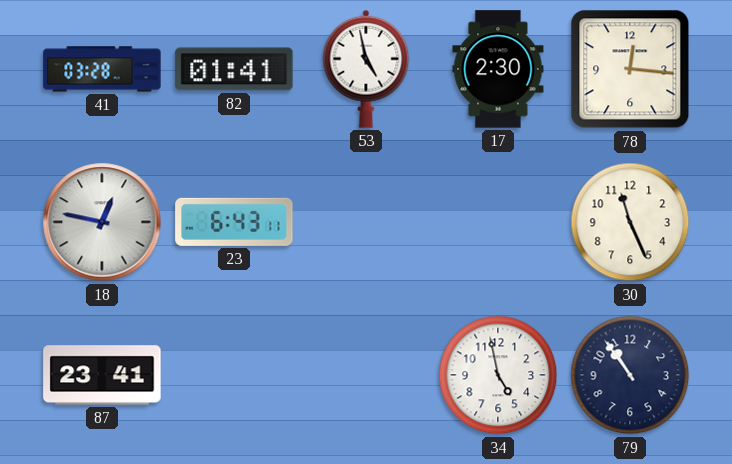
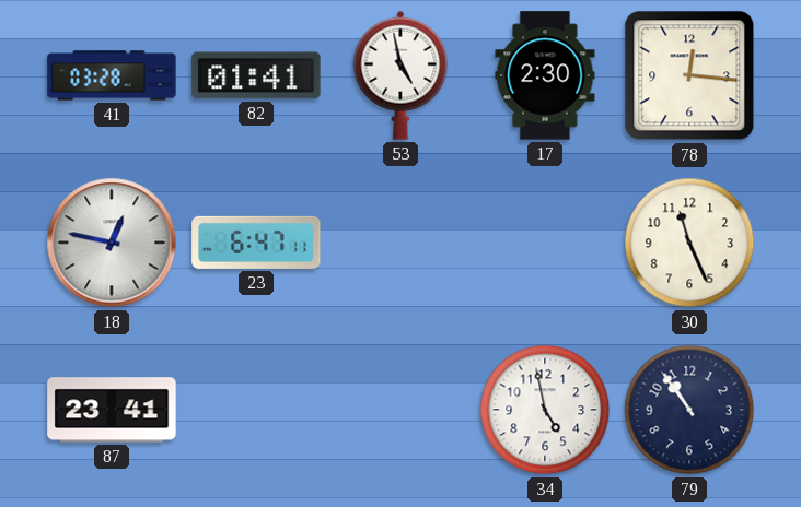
23: 6:43 -> 6:47
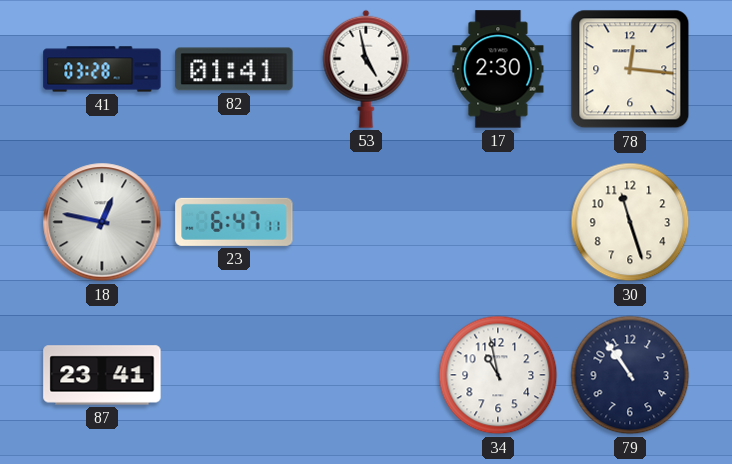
30: 11:26 -> 11:27
34: 4:58 -> 10:58
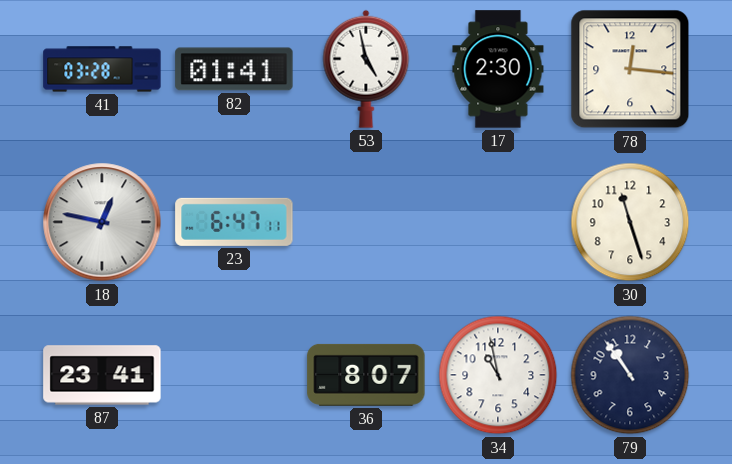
36: none -> 8:07
